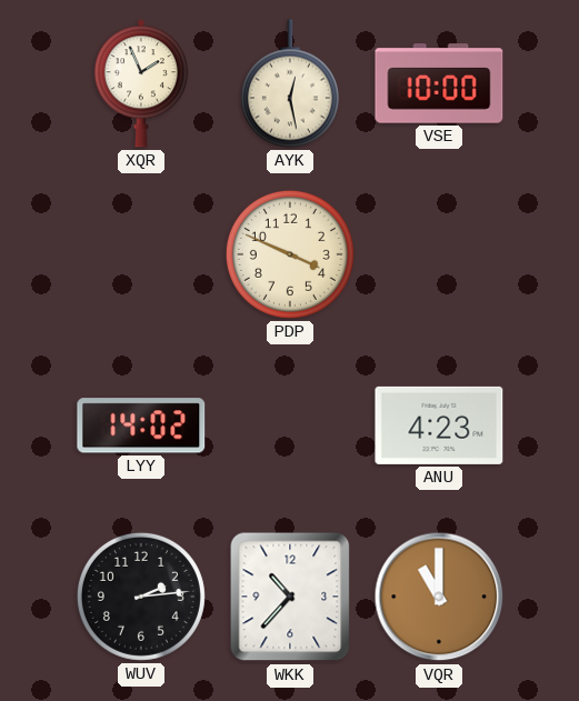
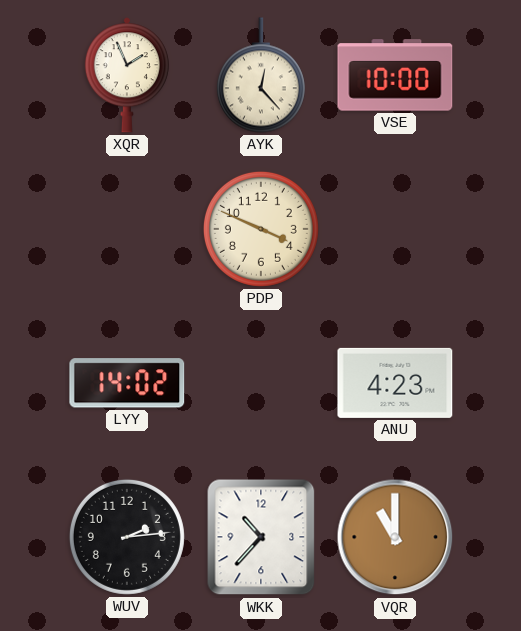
AYK: 12:28 -> 12:23
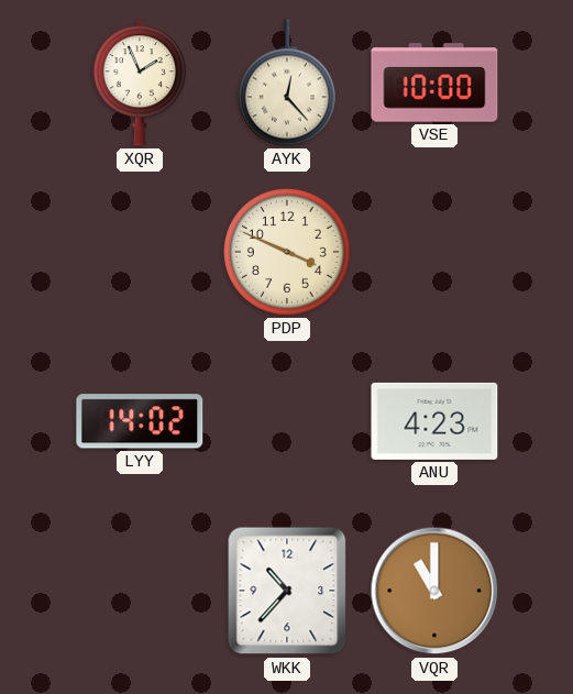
WUV: 2:14 -> none
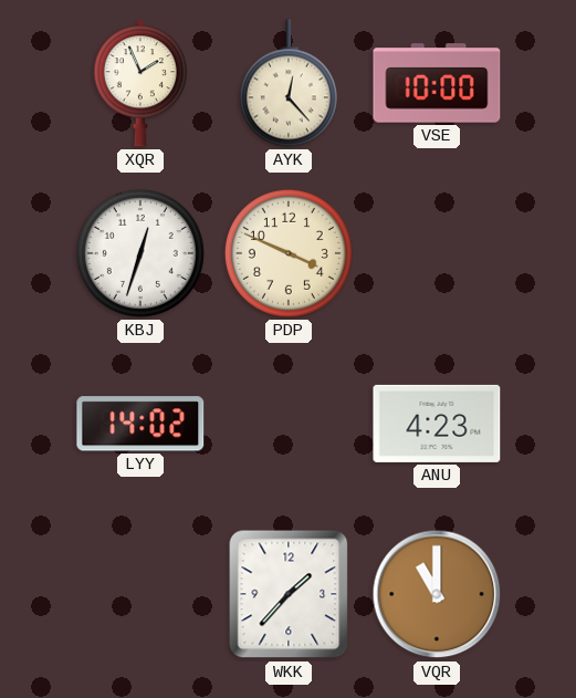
KBJ: none -> 12:33
WKK: 10:37 -> 1:37
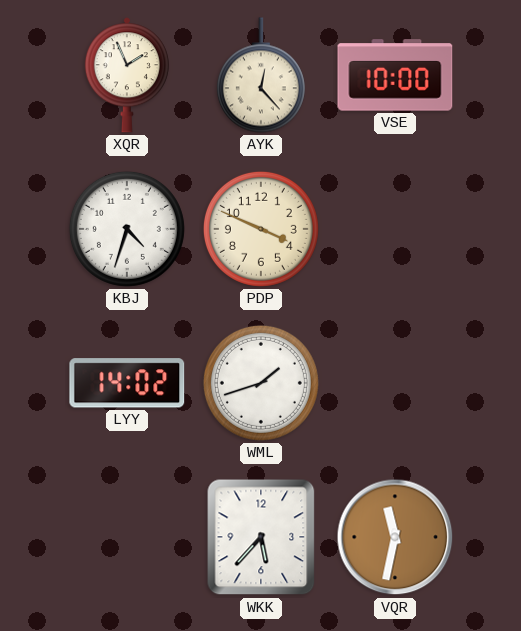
KBJ: 12:33 -> 4:33
WML: none -> 1:42
ANU: 4:23 -> none
WKK: 1:37 -> 5:37
VQR: 11:00 -> 11:32
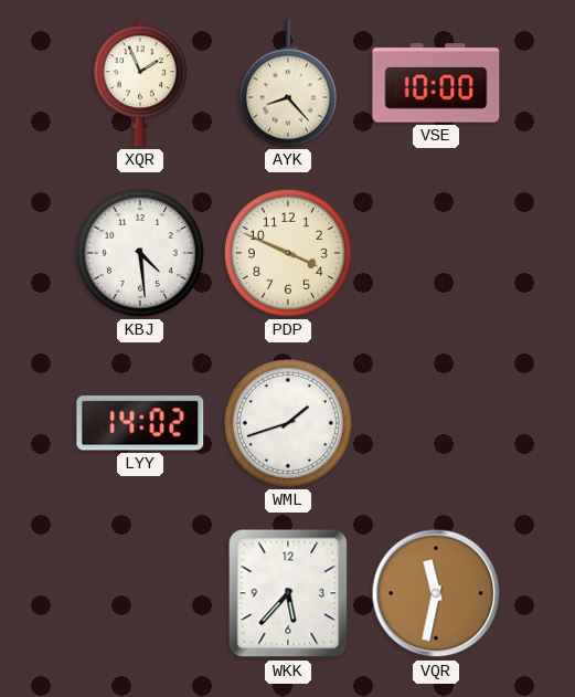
AYK: 12:23 -> 8:23
KBJ: 4:33 -> 4:29
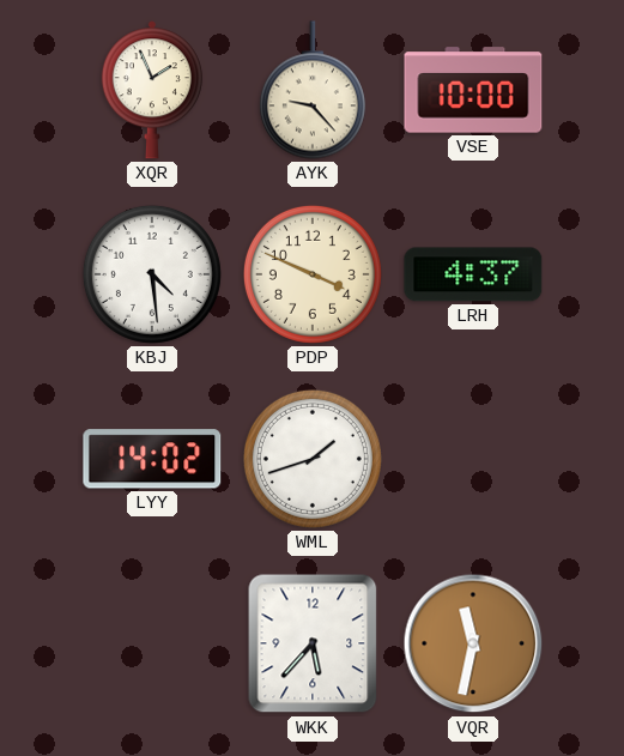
AYK: 8:23 -> 9:23
LRH: none -> 4:37
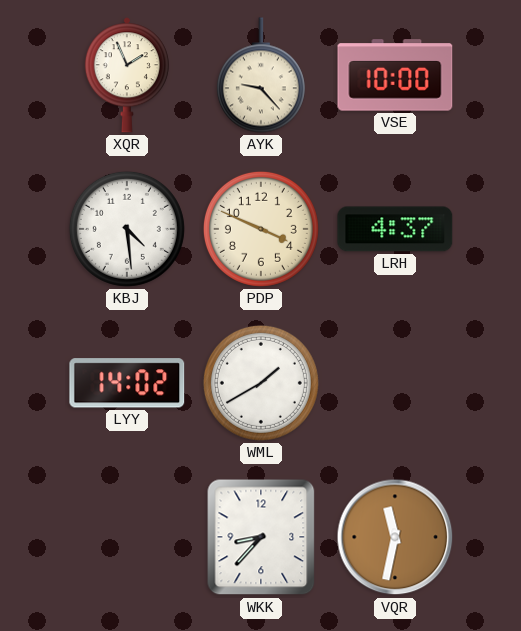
WML: 1:42 -> 1:40
WKK: 5:37 -> 8:37
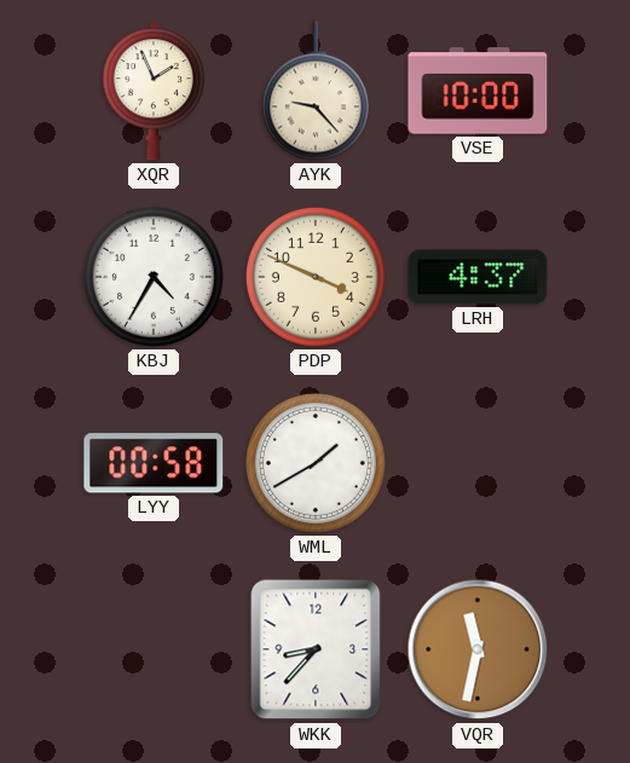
KBJ: 4:29 -> 4:35
LYY: 14:02 -> 00:58
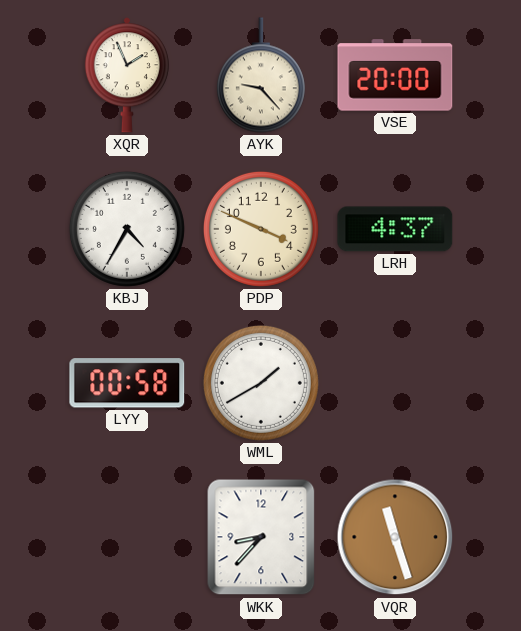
VSE: 10:00 -> 20:00
VQR: 11:32 -> 11:27
